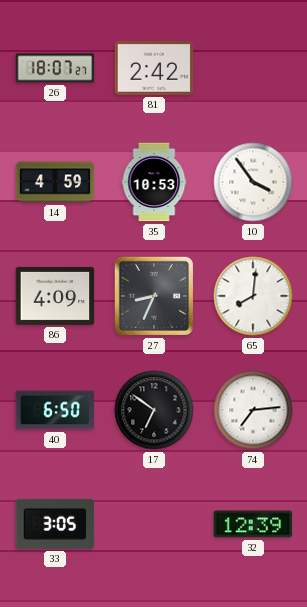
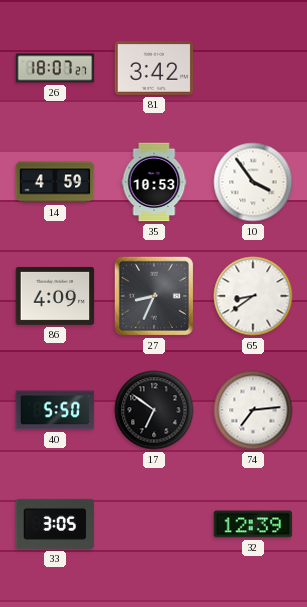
81: 2:42 -> 3:42
65: 8:01 -> 8:39
40: 6:50 -> 5:50
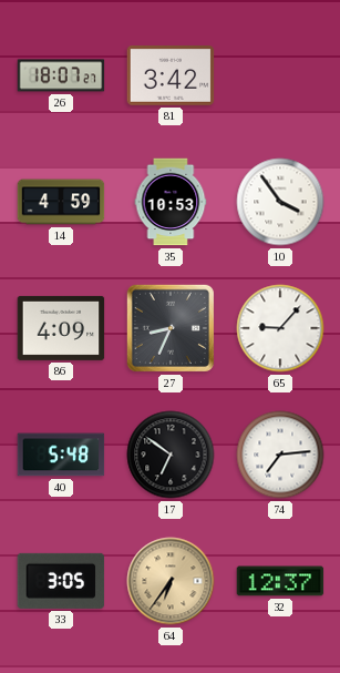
65: 8:39 -> 9:07
40: 5:50 -> 5:48
64: none -> 6:36
32: 12:39 -> 12:37
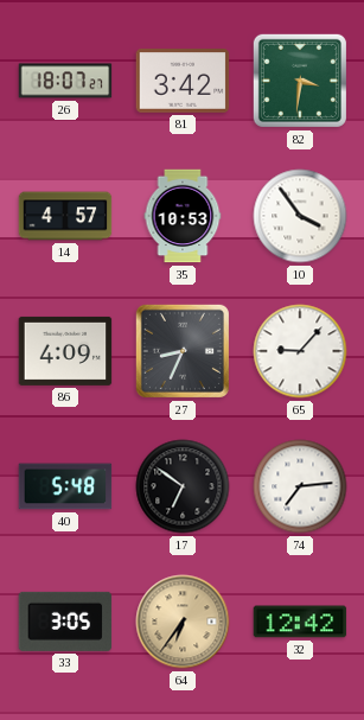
82: none -> 3:31
14: 4:59 -> 4:57
32: 12:37 -> 12:42
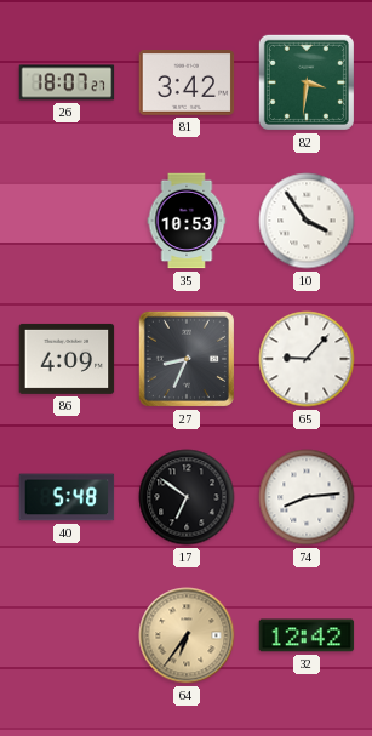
14: 4:57 -> none
74: 7:14 -> 8:14
33: 3:05 -> none
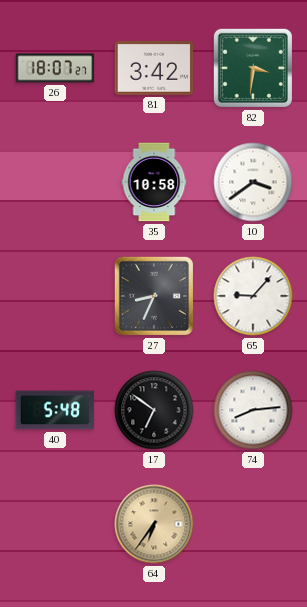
35: 10:53 -> 10:58
10: 3:54 -> 3:39
86: 4:09 -> none
32: 12:42 -> none
